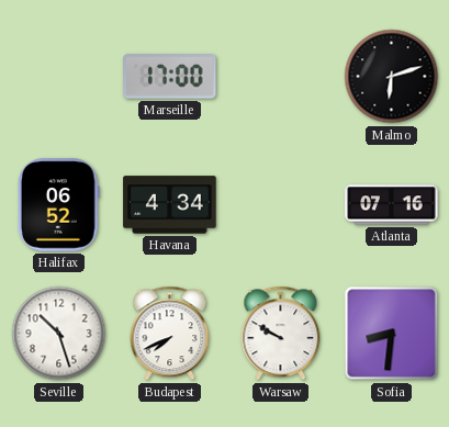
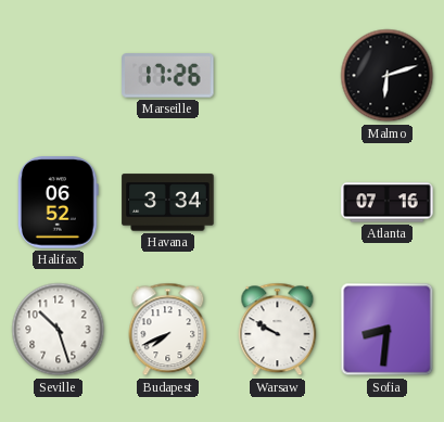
Marseille: 17:00 -> 17:26
Havana: 4:34 -> 3:34
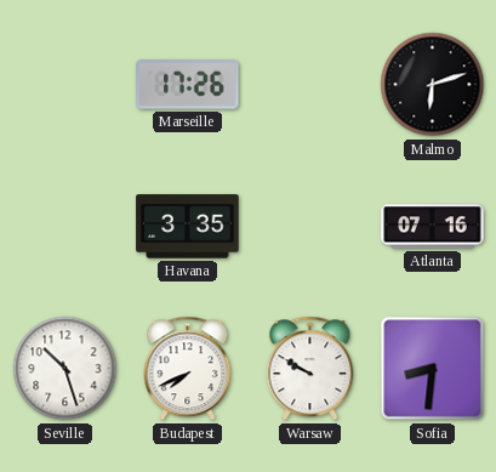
Halifax: 06:52 -> none
Havana: 3:34 -> 3:35
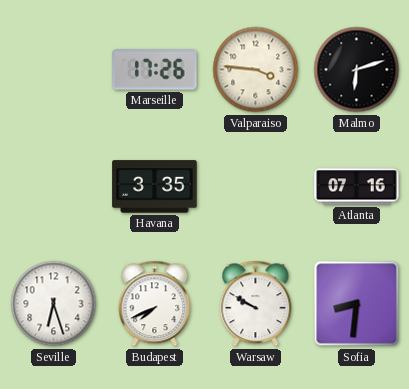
Valparaiso: none -> 3:46
Seville: 10:27 -> 6:27
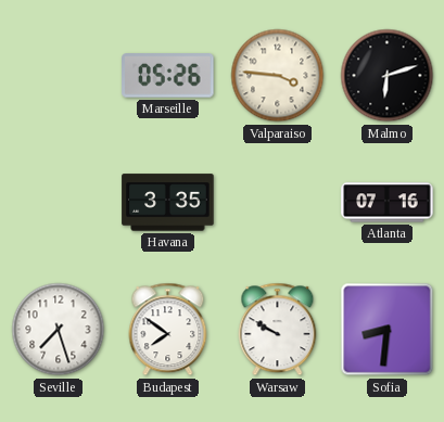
Marseille: 17:26 -> 05:26
Seville: 6:27 -> 7:27
Budapest: 7:41 -> 7:51
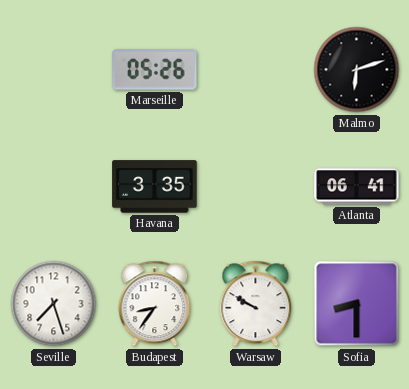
Valparaiso: 3:46 -> none
Atlanta: 07:16 -> 06:41
Budapest: 7:51 -> 8:36
Sofia: 8:31 -> 8:30
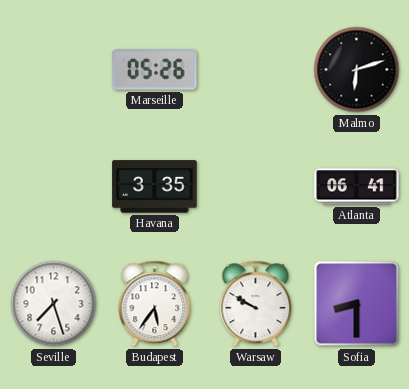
Budapest: 8:36 -> 5:36
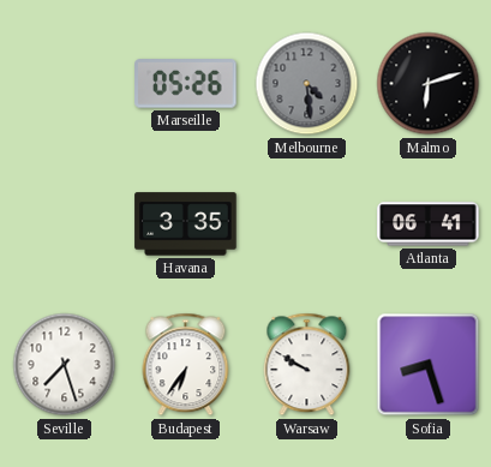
Melbourne: none -> 4:29
Budapest: 5:36 -> 6:36
Sofia: 8:30 -> 8:27
